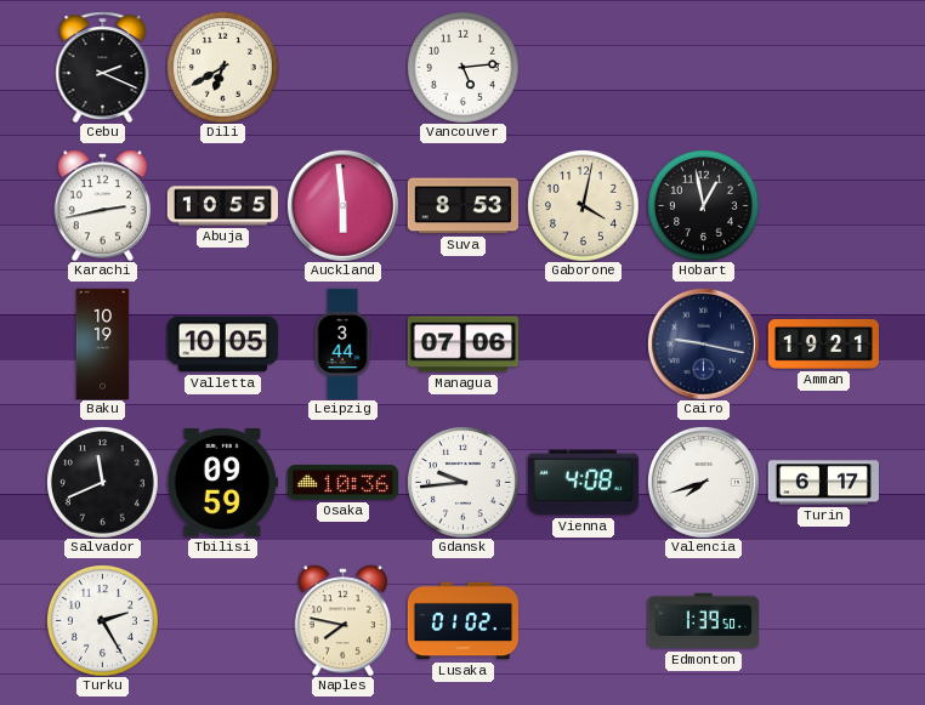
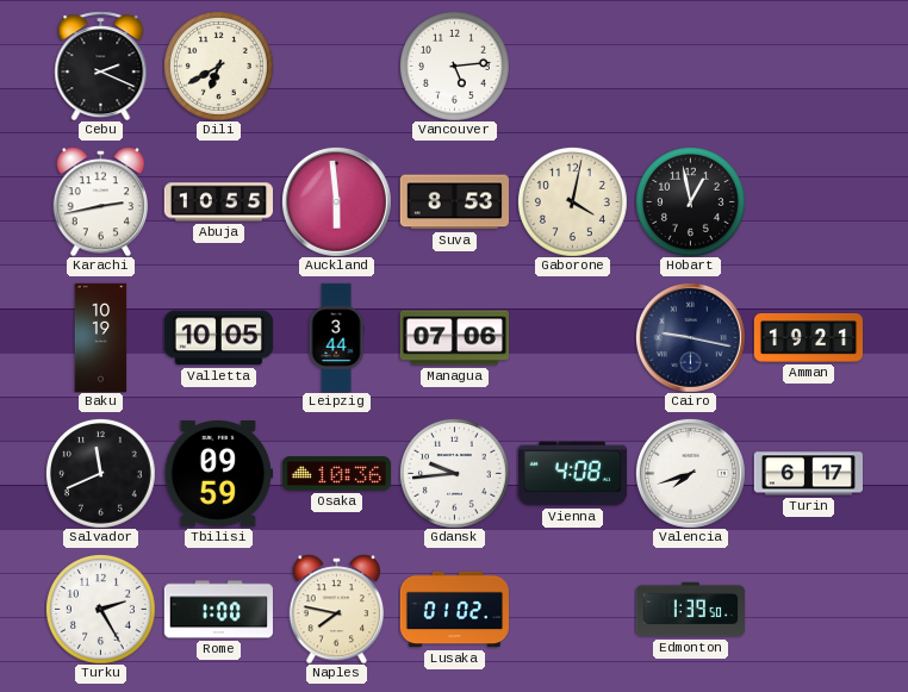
Rome: none -> 1:00
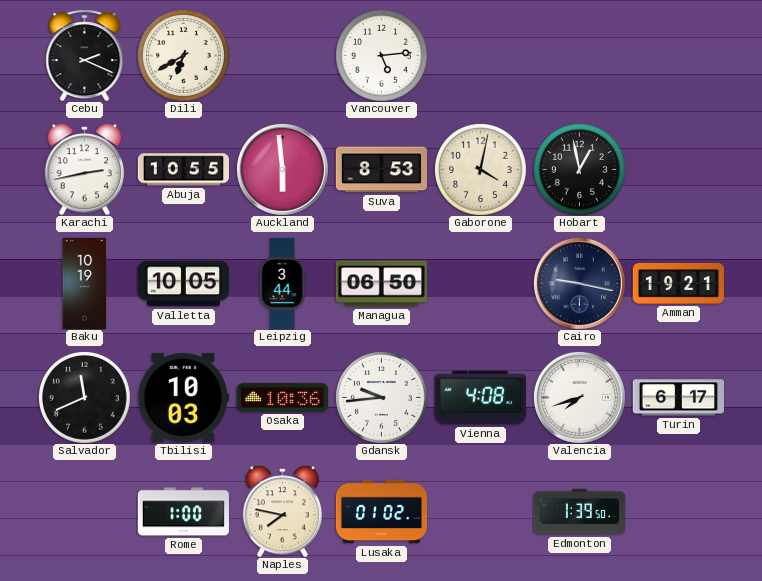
Managua: 07:06 -> 06:50
Tbilisi: 09:59 -> 10:03
Turku: 2:25 -> none
